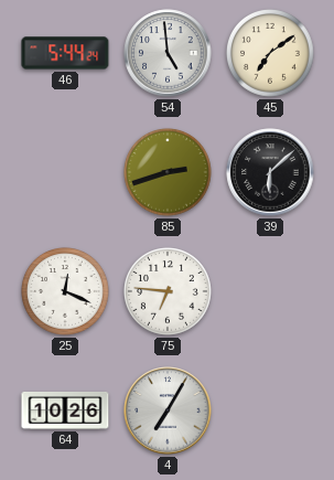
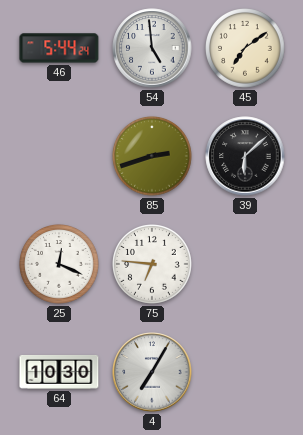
64: 10:26 -> 10:30
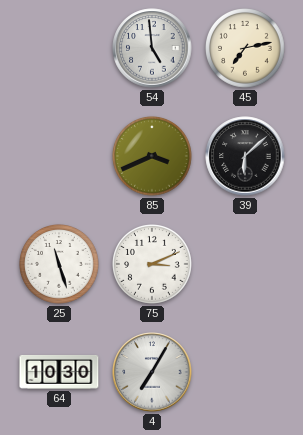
46: 5:44 -> none
45: 7:09 -> 7:13
85: 2:42 -> 3:41
25: 12:19 -> 11:27
75: 6:46 -> 3:11
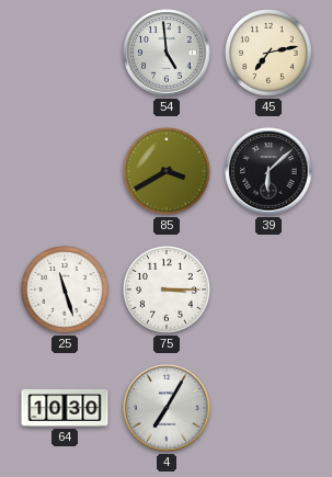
85: 3:41 -> 3:40
75: 3:11 -> 3:15
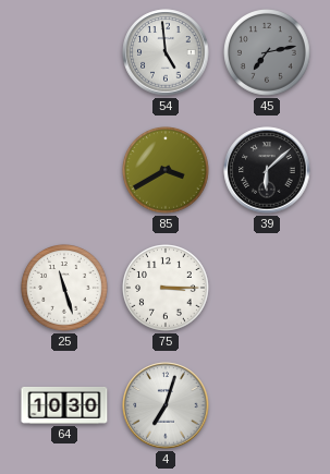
45 dial: cream -> grey
4: 7:05 -> 7:03
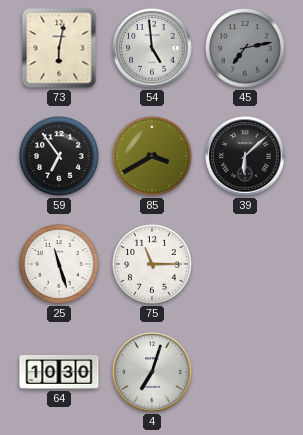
73: none -> 6:02
59: none -> 6:54
75: 3:15 -> 11:15
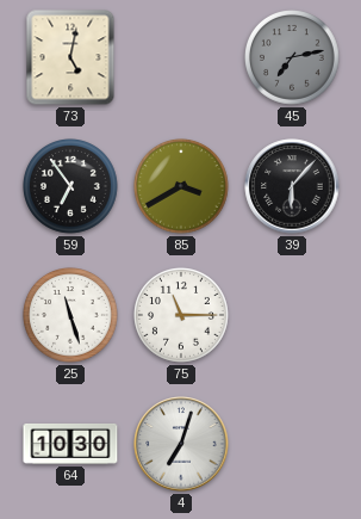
73: 6:02 -> 5:02
54: 4:59 -> none
39: 6:08 -> 6:07
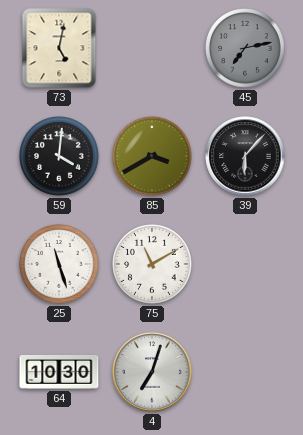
59: 6:54 -> 4:01
75: 11:15 -> 11:10
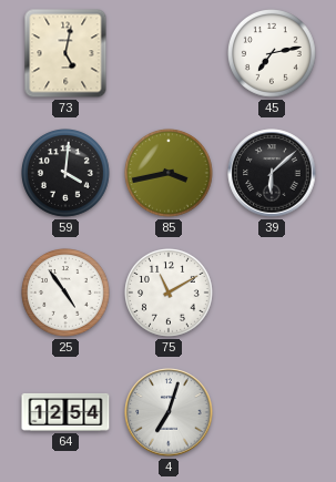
45 dial: grey -> white
85: 3:40 -> 3:43
39: 6:07 -> 6:08
25: 11:27 -> 4:54
64: 10:30 -> 12:54
